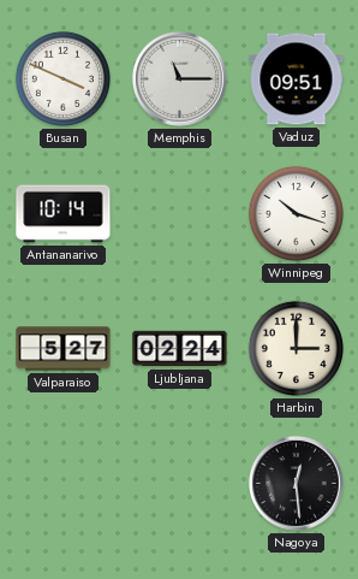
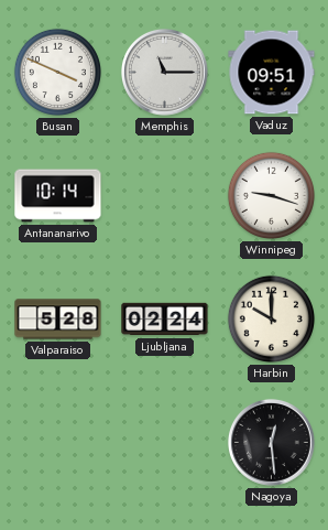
Winnipeg: 10:18 -> 9:18
Valparaiso: 5:27 -> 5:28
Harbin: 3:00 -> 10:00
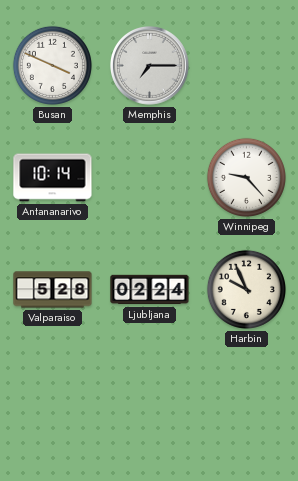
Memphis: 11:15 -> 7:15
Vaduz: 09:51 -> none
Winnipeg: 9:18 -> 9:23
Harbin: 10:00 -> 9:56
Nagoya: 12:29 -> none
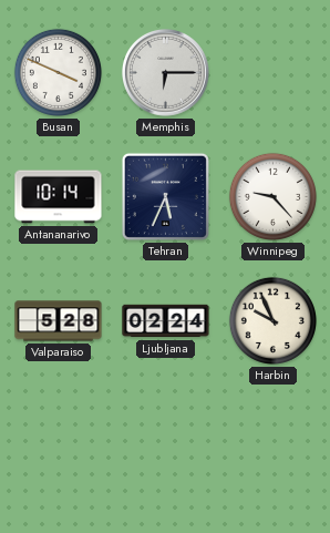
Memphis: 7:15 -> 6:15
Tehran: none -> 5:34
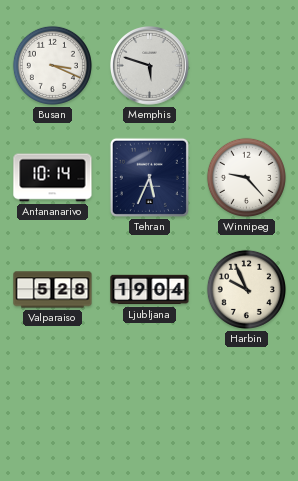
Busan: 3:49 -> 3:19
Memphis: 6:15 -> 5:48
Ljubljana: 02:24 -> 19:04
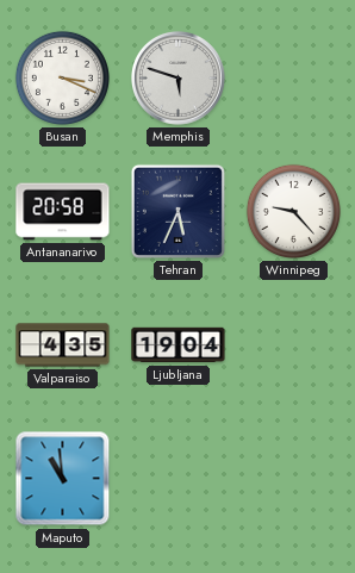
Antananarivo: 10:14 -> 20:58
Valparaiso: 5:28 -> 4:35
Harbin: 9:56 -> none
Maputo: none -> 10:59
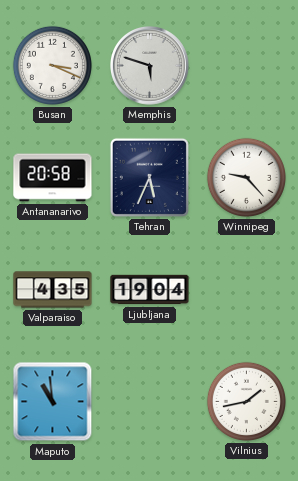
Vilnius: none -> 1:43
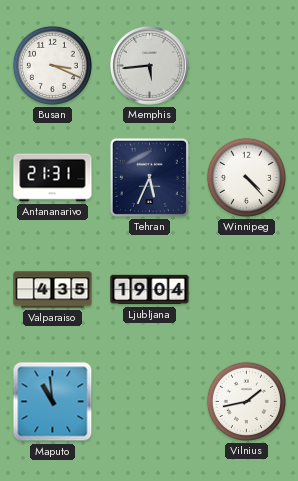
Memphis: 5:48 -> 5:44
Antananarivo: 20:58 -> 21:31
Winnipeg: 9:23 -> 4:23
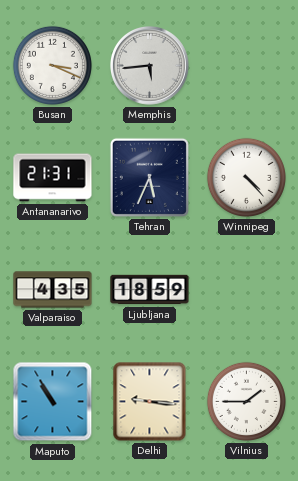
Ljubljana: 19:04 -> 18:59
Maputo: 10:59 -> 10:55
Delhi: none -> 9:16
Vilnius: 1:43 -> 1:45
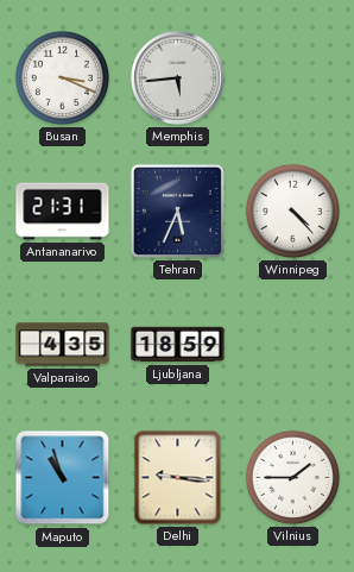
Maputo: 10:55 -> 10:57
